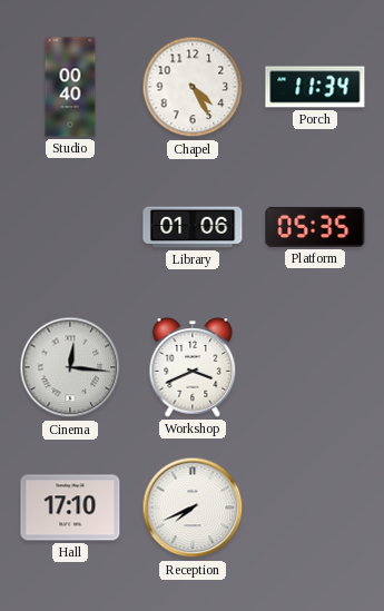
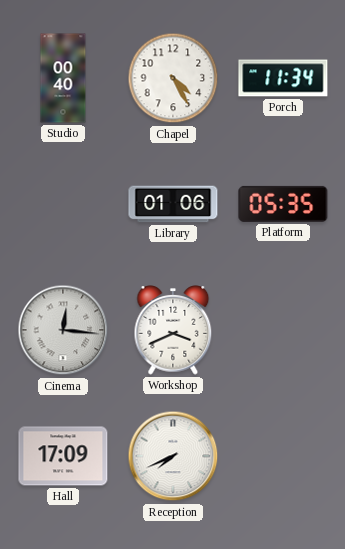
Hall: 17:10 -> 17:09
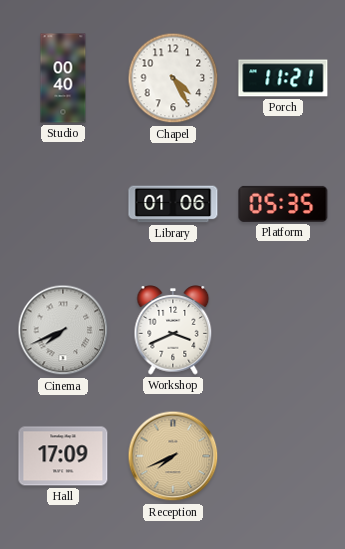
Porch: 11:34 -> 11:21
Cinema: 12:16 -> 7:41
Reception dial: white -> champagne
